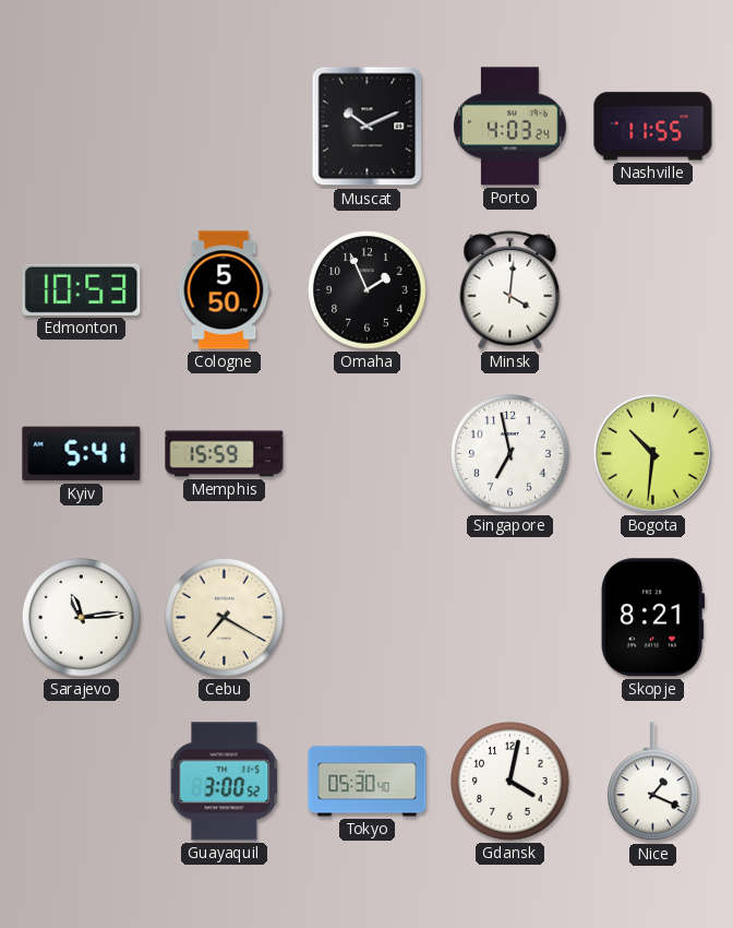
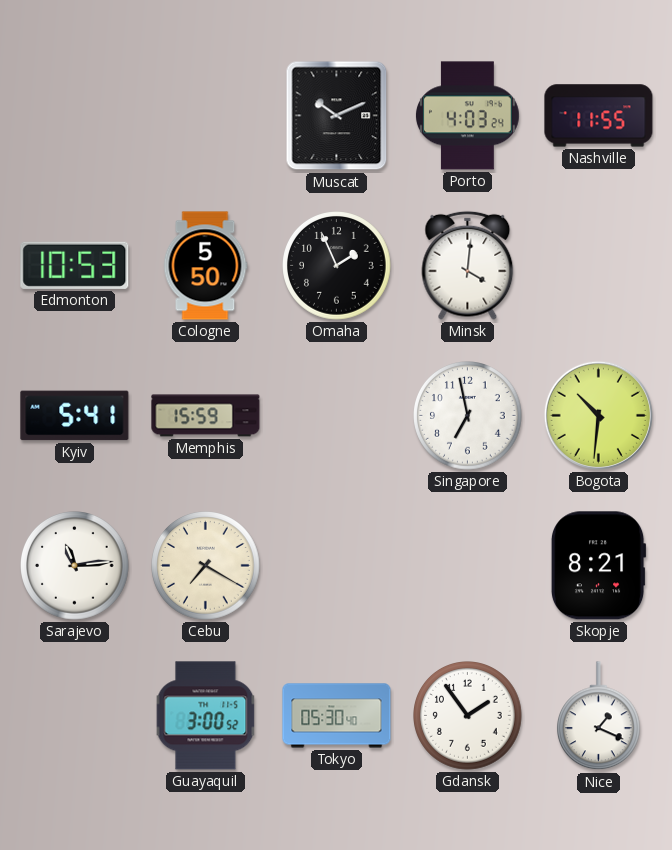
Gdansk: 4:02 -> 1:54
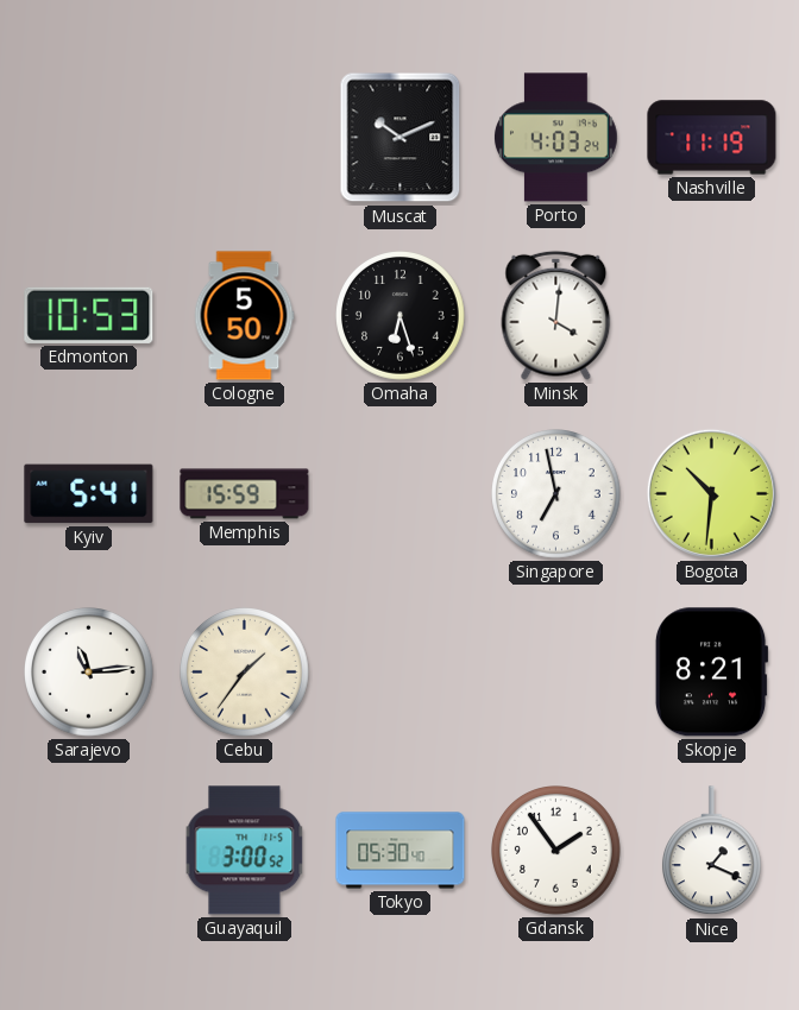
Nashville: 11:55 -> 11:19
Omaha: 1:56 -> 6:27
Cebu: 7:20 -> 1:36
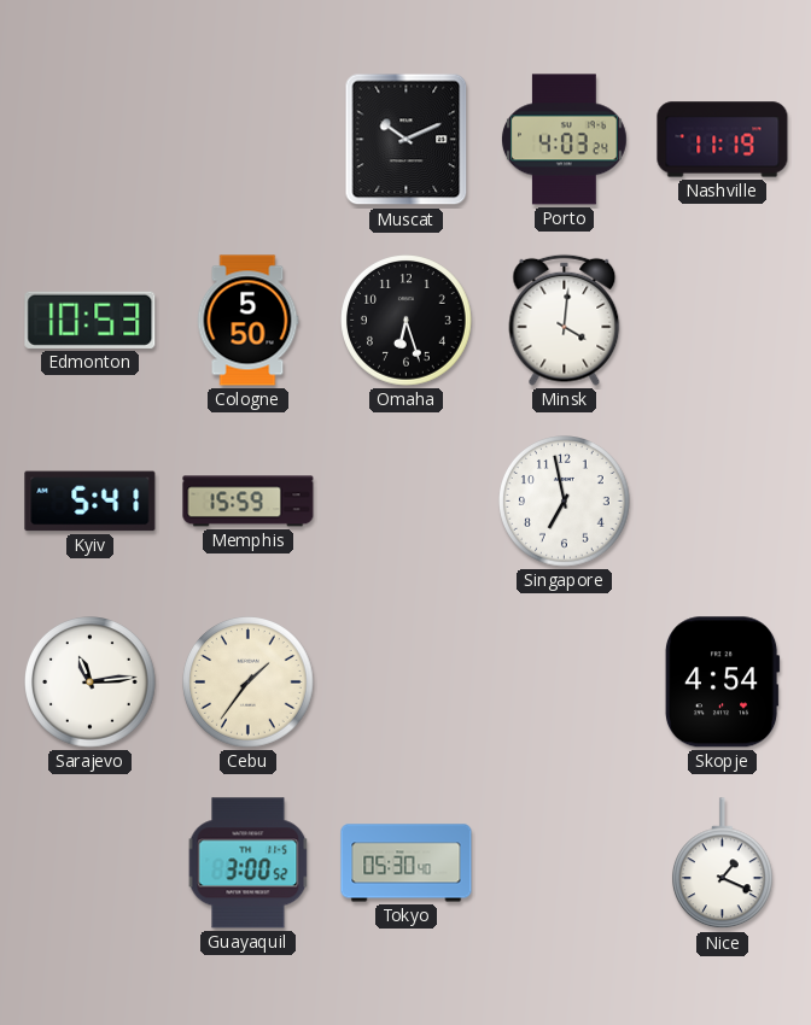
Bogota: 10:31 -> none
Skopje: 8:21 -> 4:54
Gdansk: 1:54 -> none
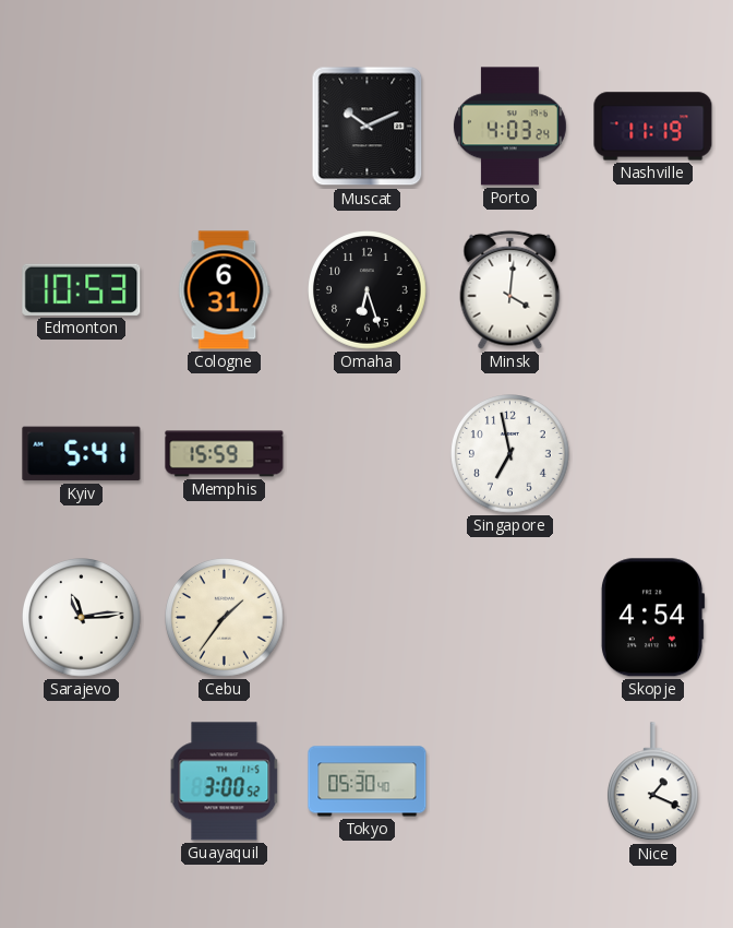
Cologne: 5:50 -> 6:31
